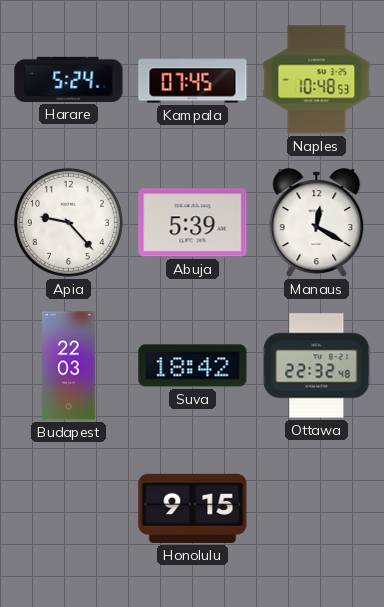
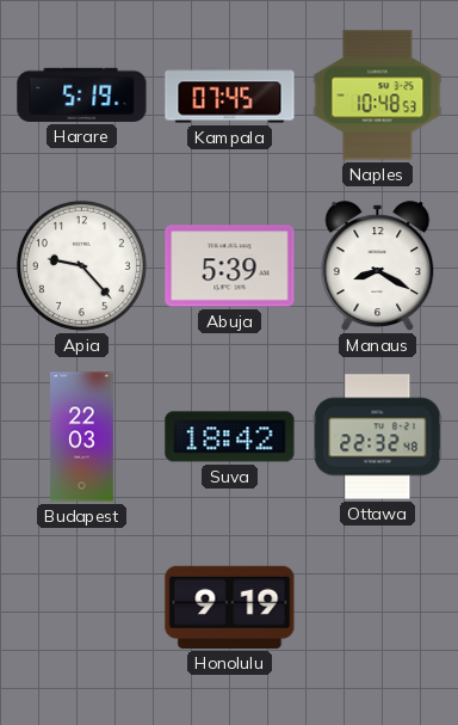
Harare: 5:24 -> 5:19
Manaus: 12:20 -> 8:20
Honolulu: 9:15 -> 9:19
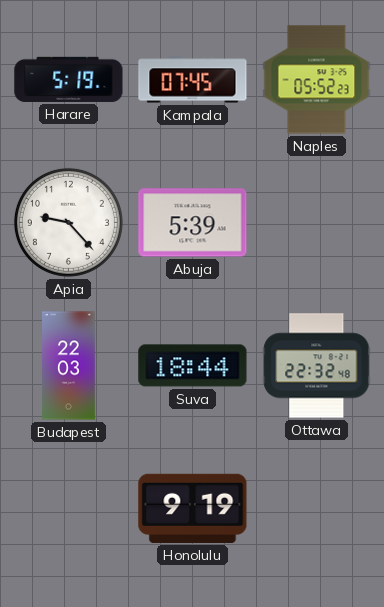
Naples: 10:48 -> 05:52
Manaus: 8:20 -> none
Suva: 18:42 -> 18:44
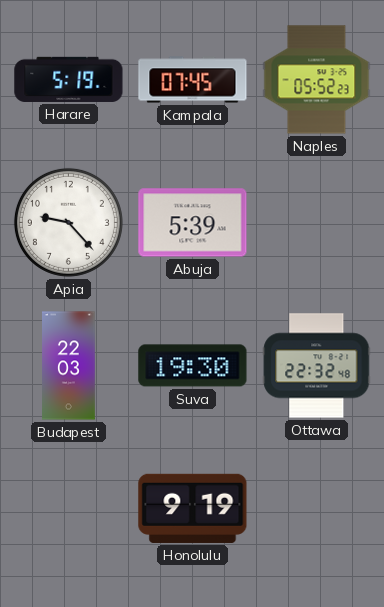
Suva: 18:44 -> 19:30
